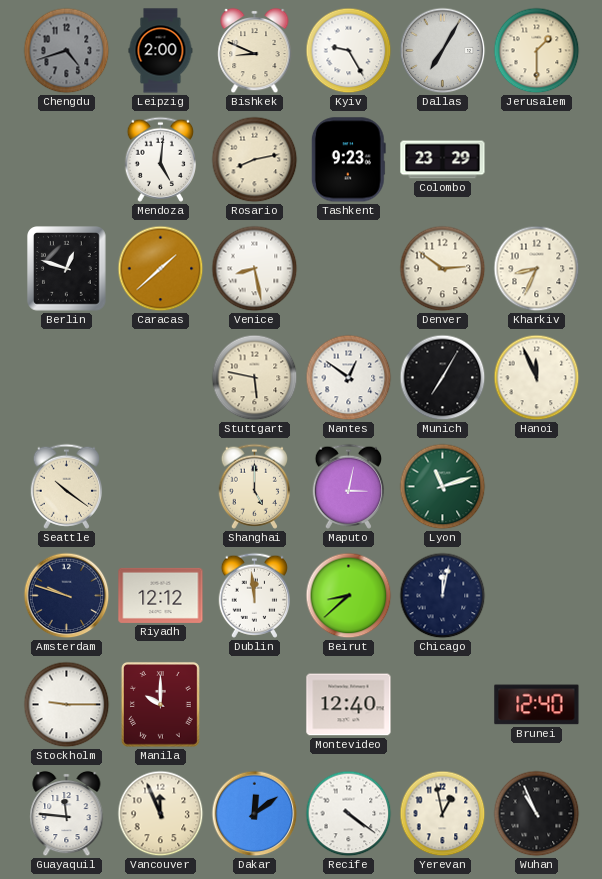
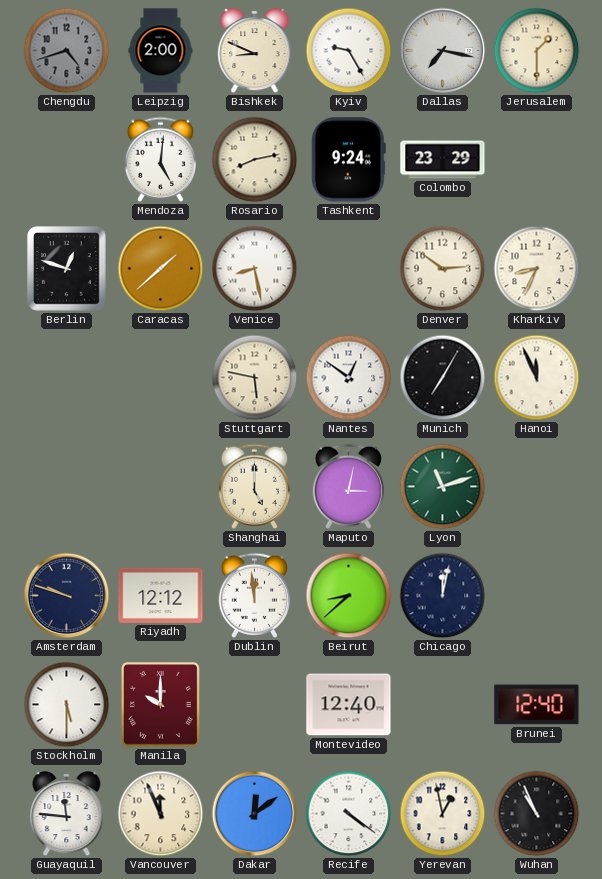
Dallas: 7:05 -> 7:17
Tashkent: 9:23 -> 9:24
Seattle: 10:21 -> none
Stockholm: 9:15 -> 5:30
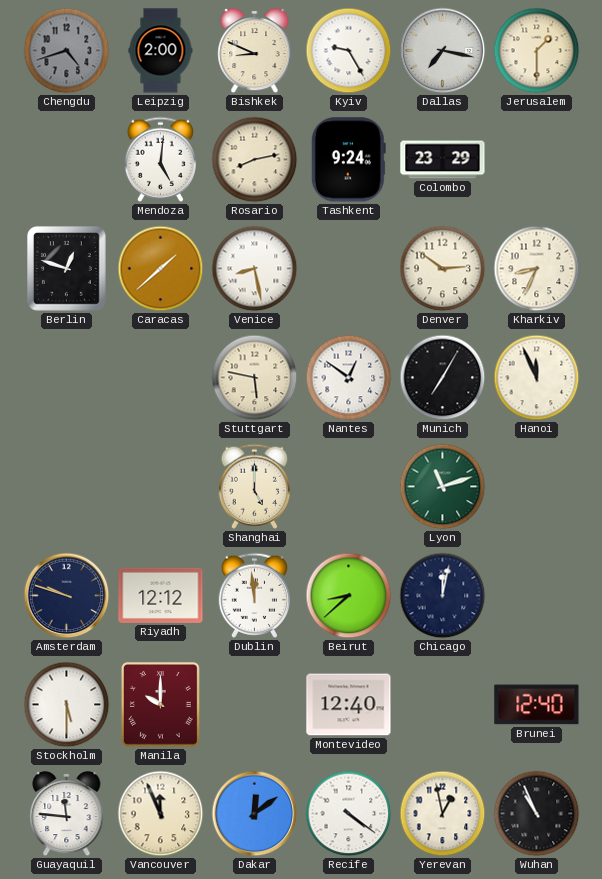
Maputo: 3:02 -> none
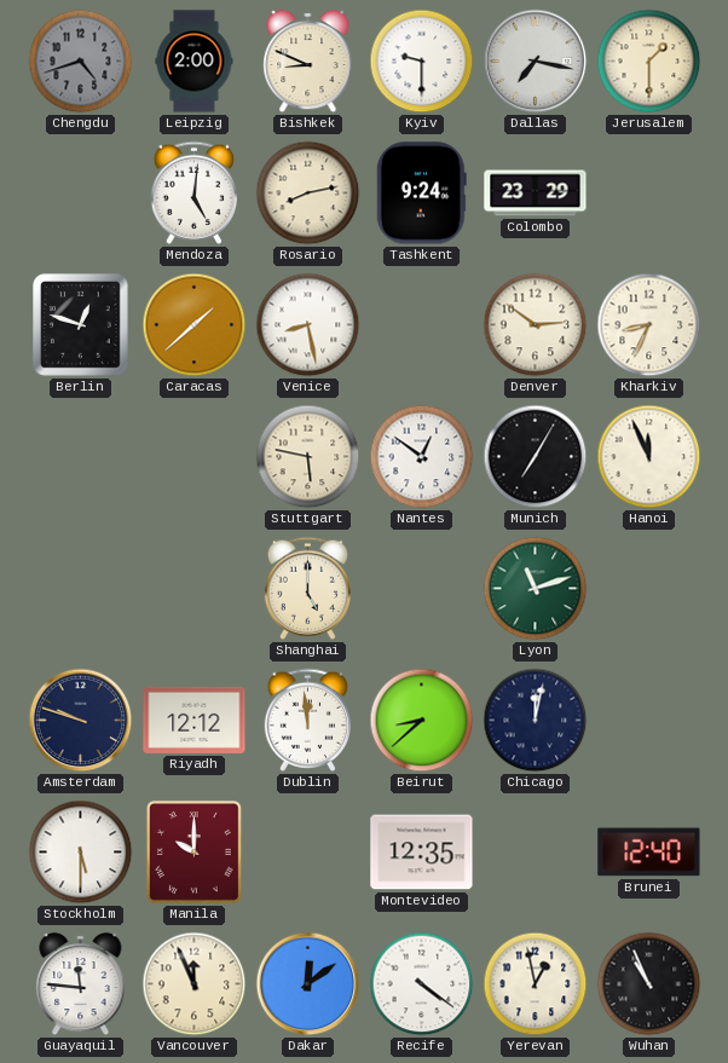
Kyiv: 9:25 -> 9:30
Montevideo: 12:40 -> 12:35
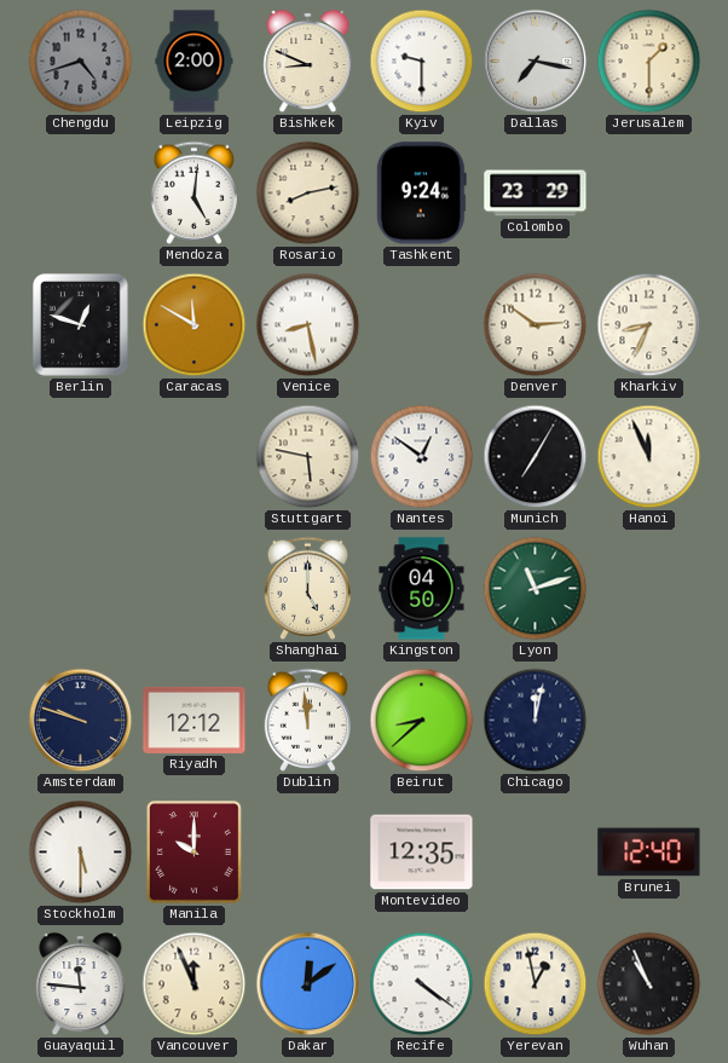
Caracas: 1:38 -> 11:50
Kingston: none -> 04:50
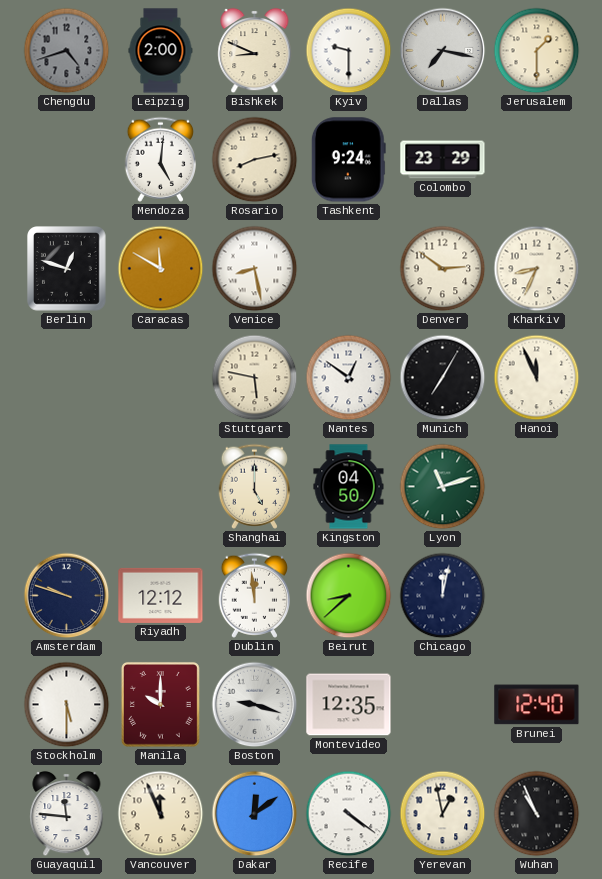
Boston: none -> 9:18
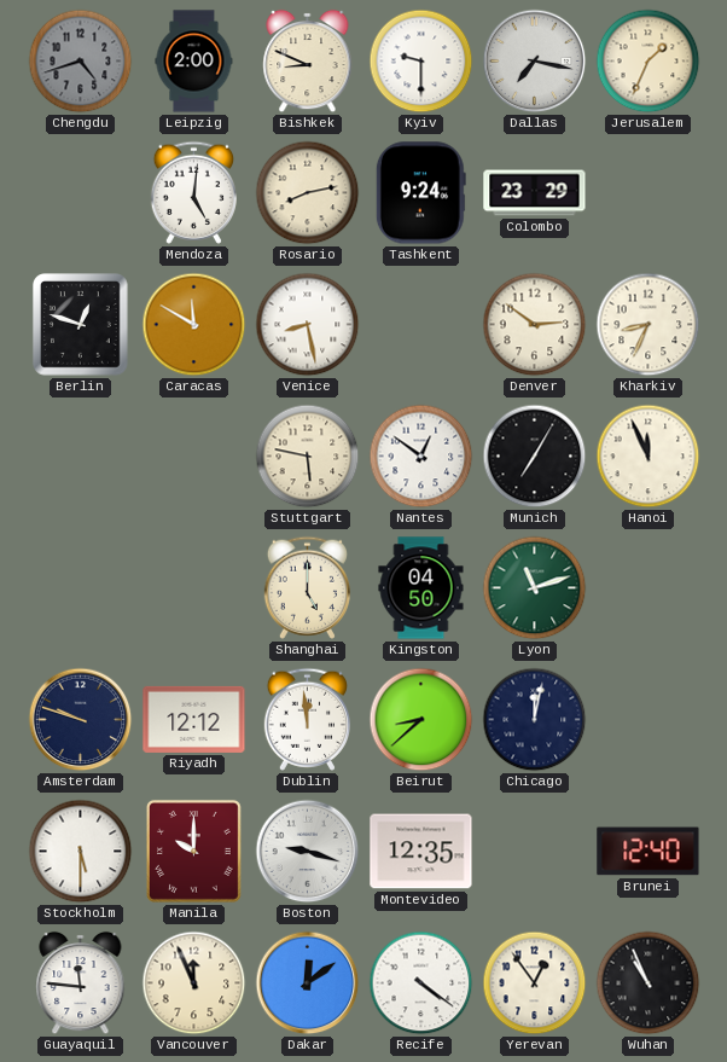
Jerusalem: 1:30 -> 1:34
Yerevan: 12:58 -> 12:54
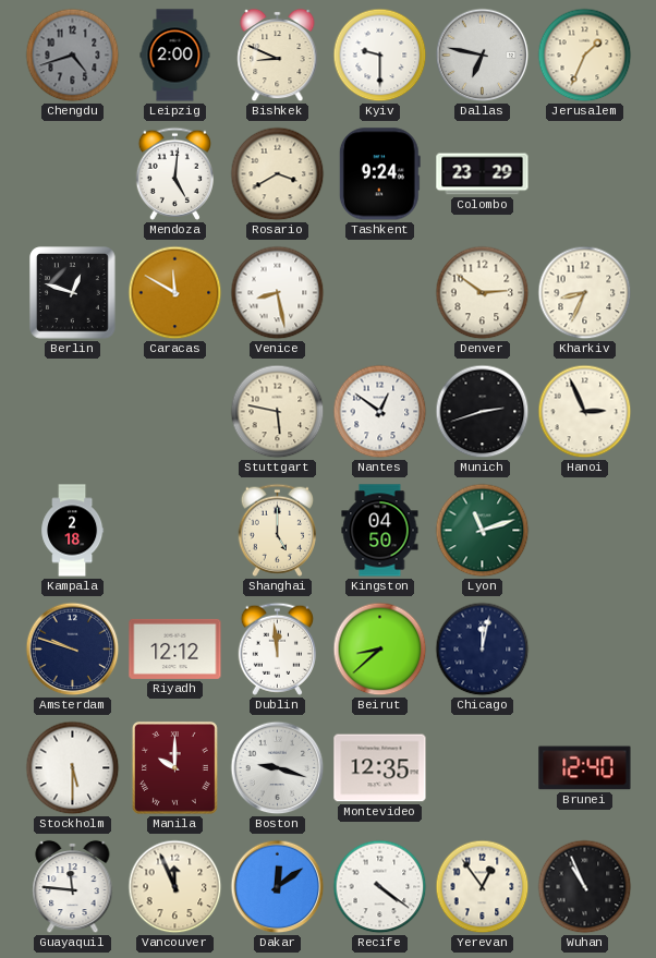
Dallas: 7:17 -> 6:47
Rosario: 8:13 -> 3:40
Munich: 7:05 -> 2:42
Hanoi: 11:56 -> 2:56
Kampala: none -> 2:18
